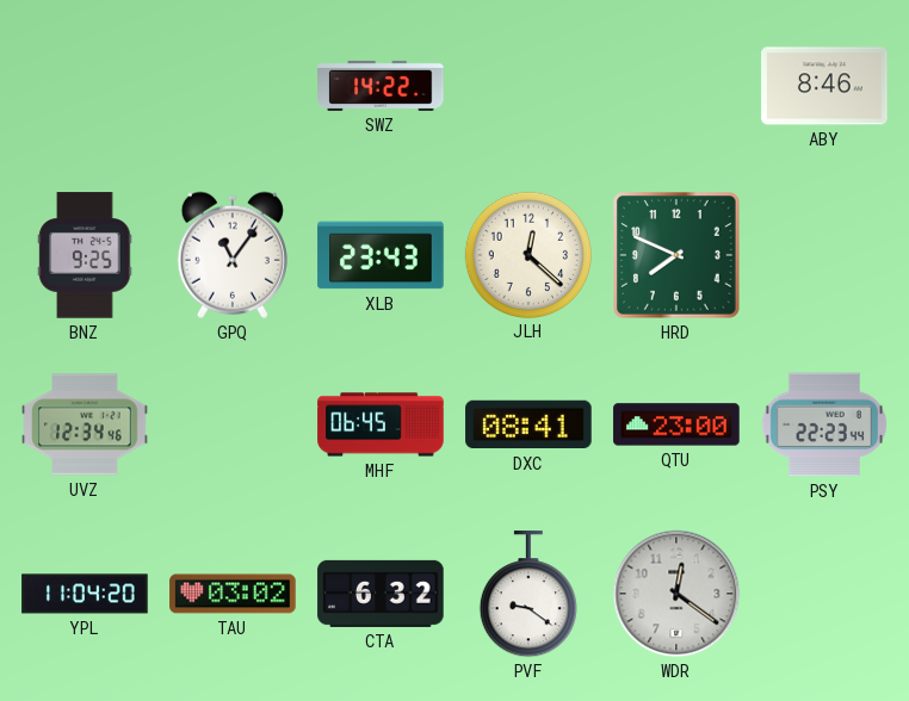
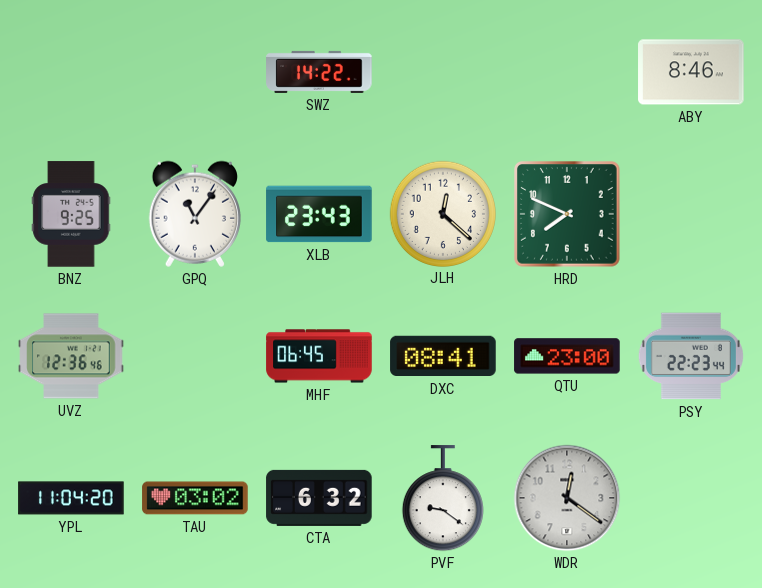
UVZ: 12:34 -> 12:36
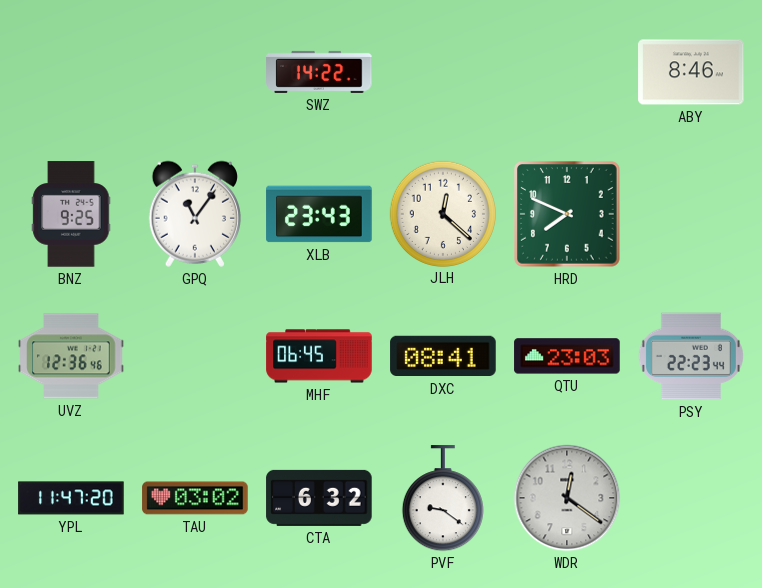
QTU: 23:00 -> 23:03
YPL: 11:04 -> 11:47
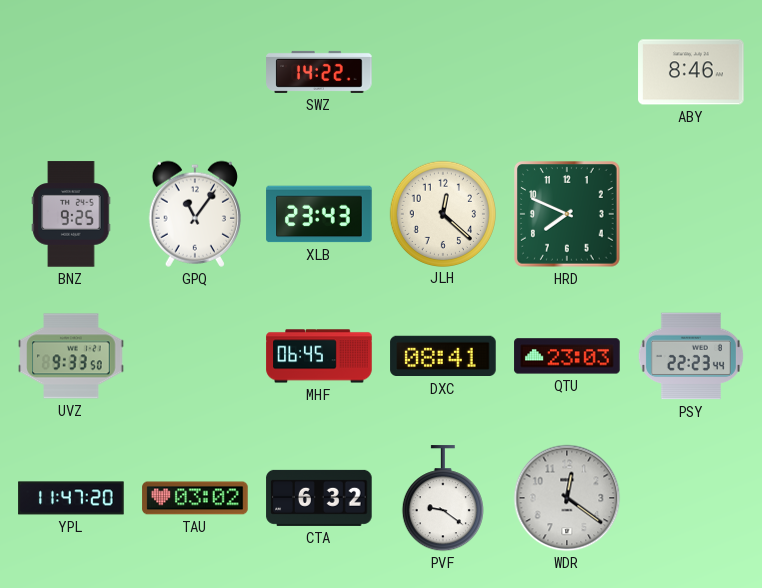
UVZ: 12:36 -> 9:33
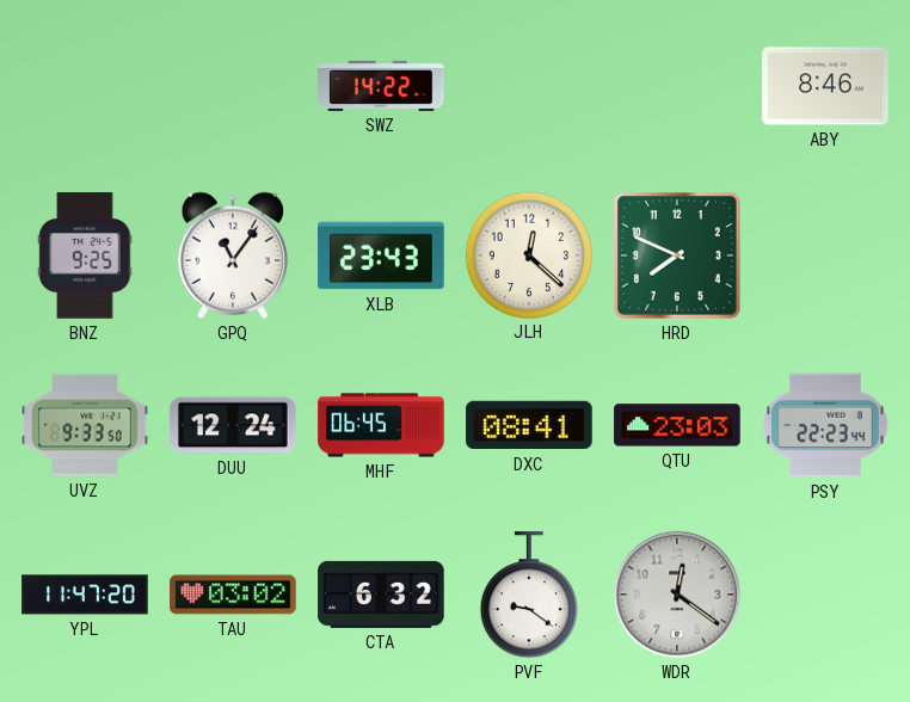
DUU: none -> 12:24
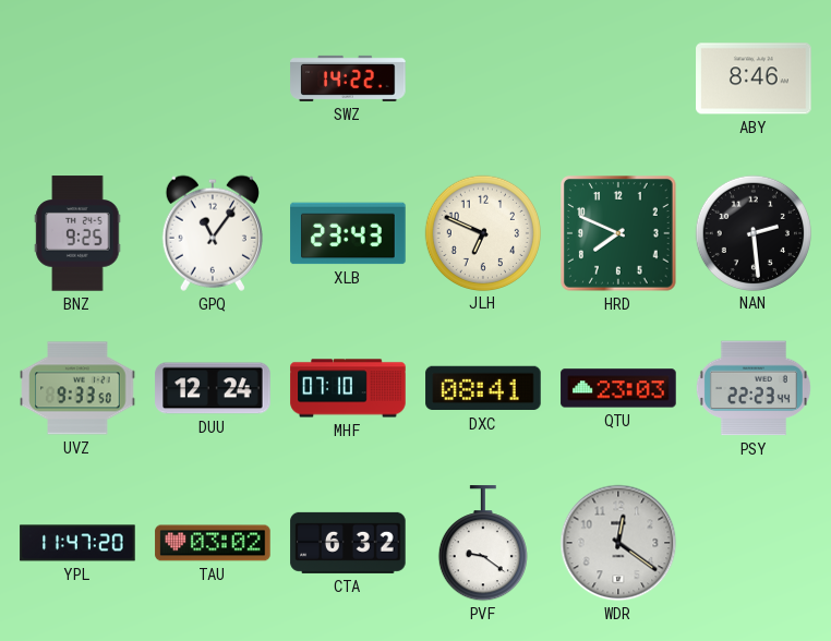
JLH: 12:22 -> 6:49
NAN: none -> 2:29
MHF: 06:45 -> 07:10
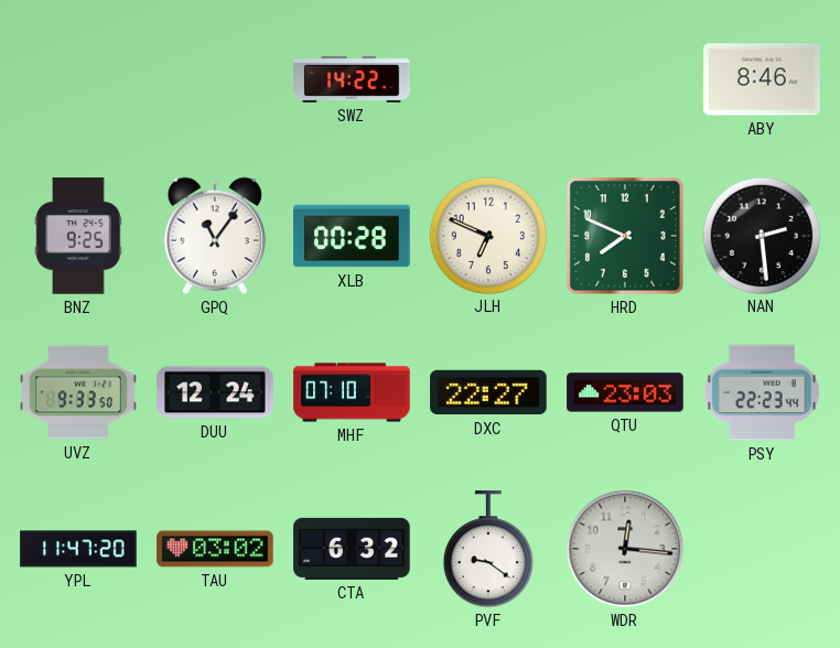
XLB: 23:43 -> 00:28
DXC: 08:41 -> 22:27
WDR: 12:21 -> 12:16
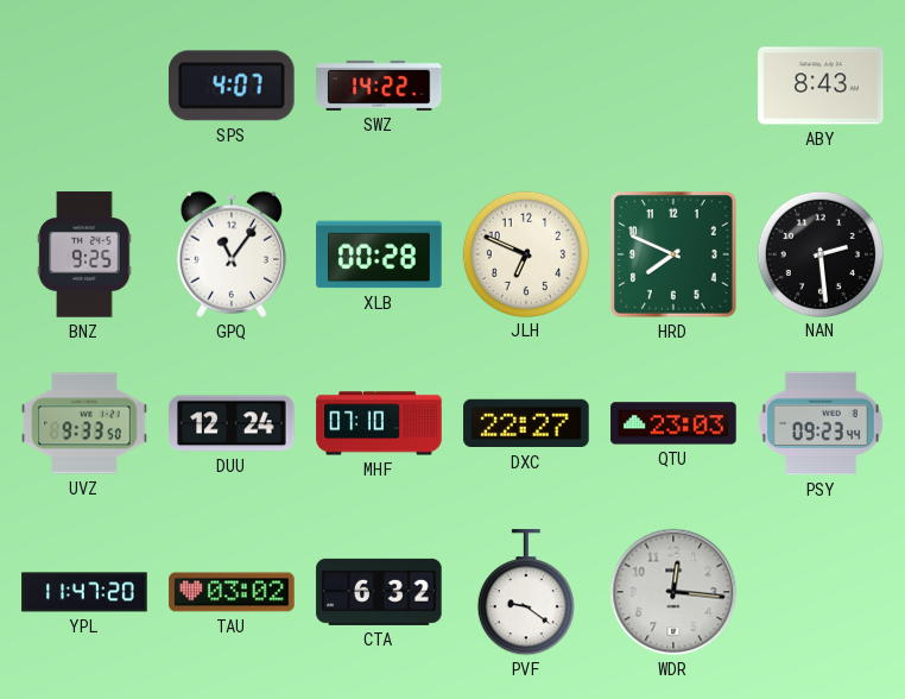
SPS: none -> 4:07
ABY: 8:46 -> 8:43
PSY: 22:23 -> 09:23
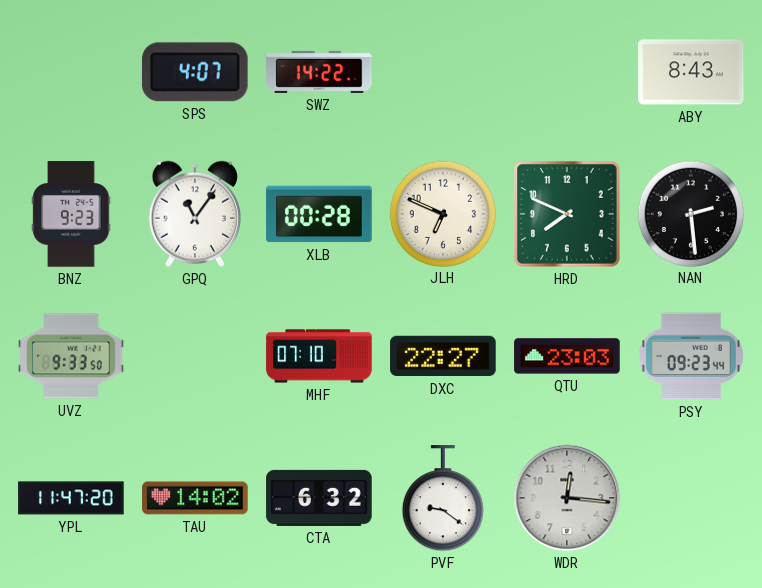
BNZ: 9:25 -> 9:23
DUU: 12:24 -> none
TAU: 03:02 -> 14:02
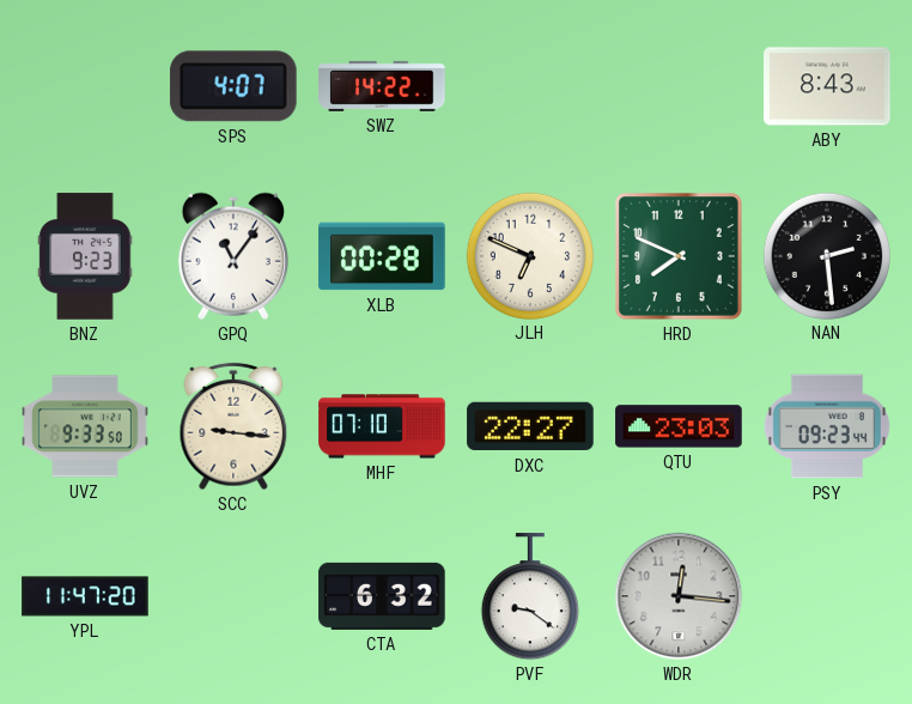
SCC: none -> 9:16
TAU: 14:02 -> none
